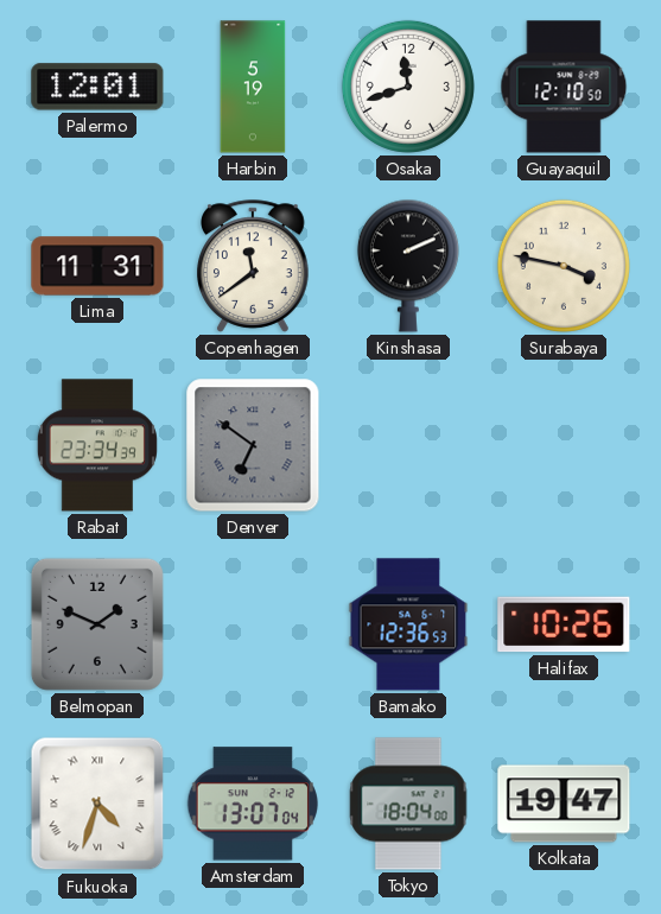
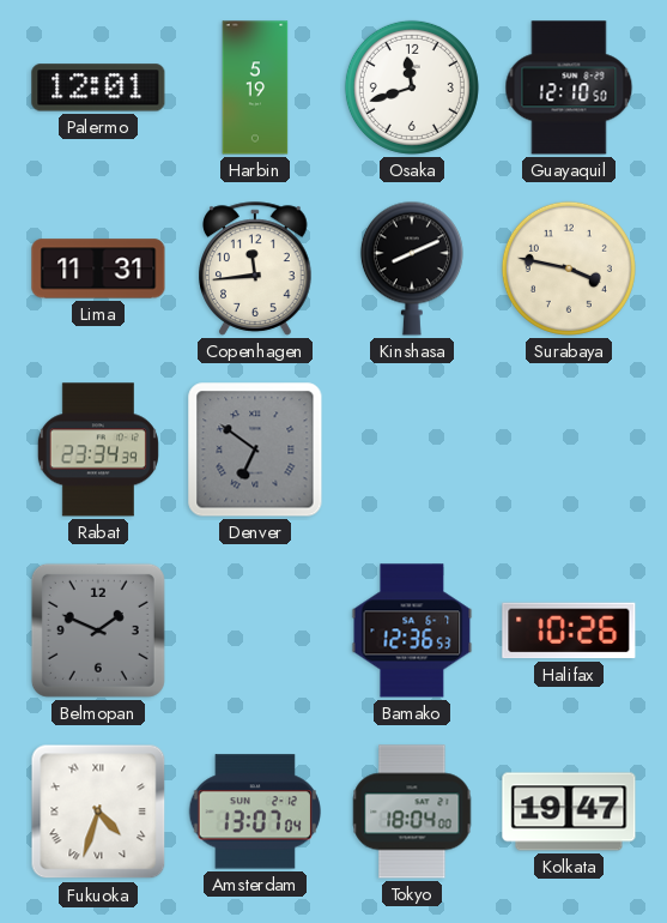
Copenhagen: 11:39 -> 11:44
Kinshasa: 2:11 -> 8:11
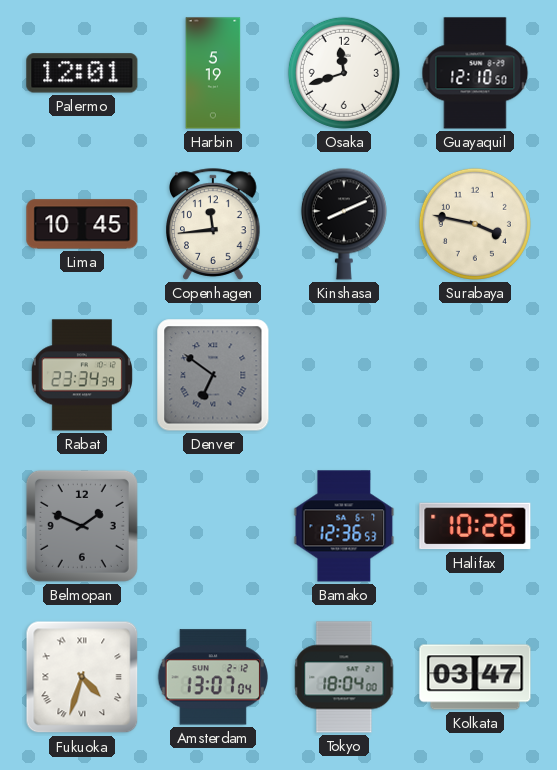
Lima: 11:31 -> 10:45
Kolkata: 19:47 -> 03:47
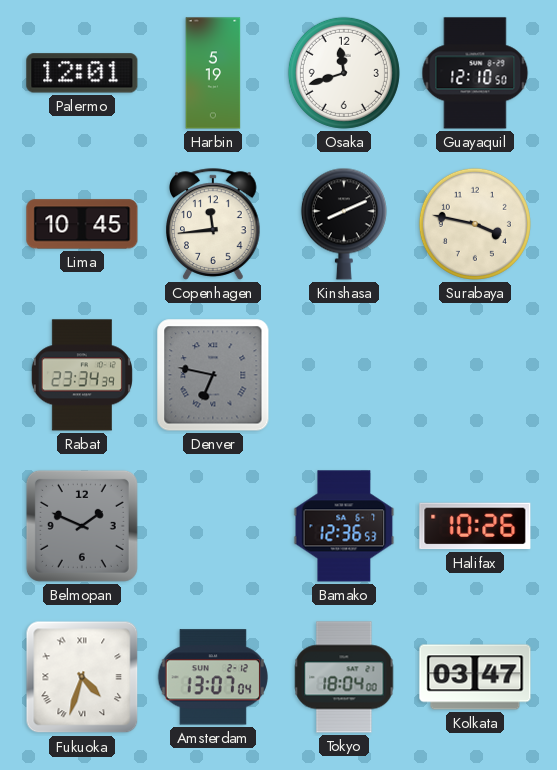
Denver: 6:51 -> 6:47
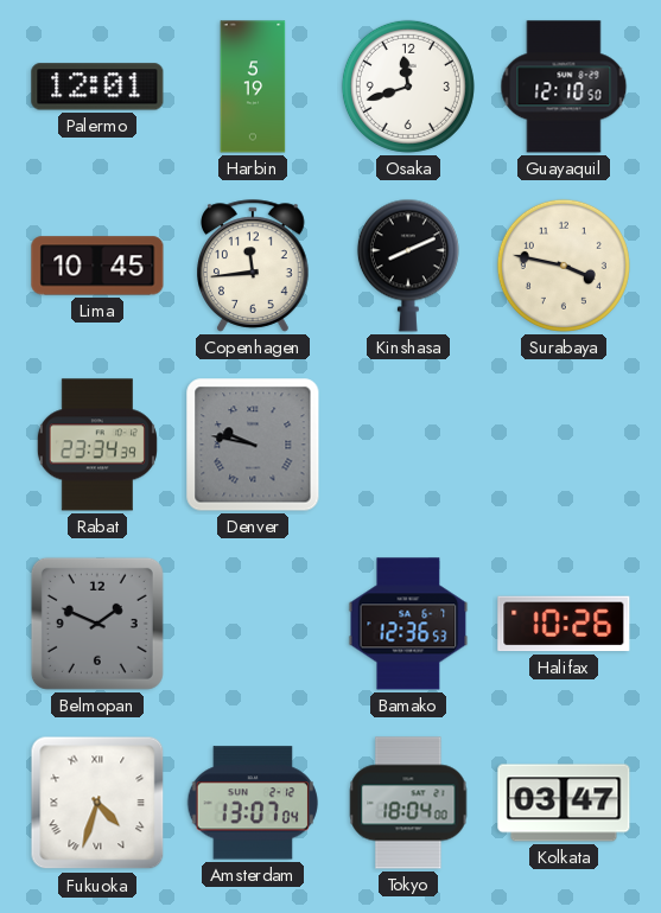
Denver: 6:47 -> 9:47
